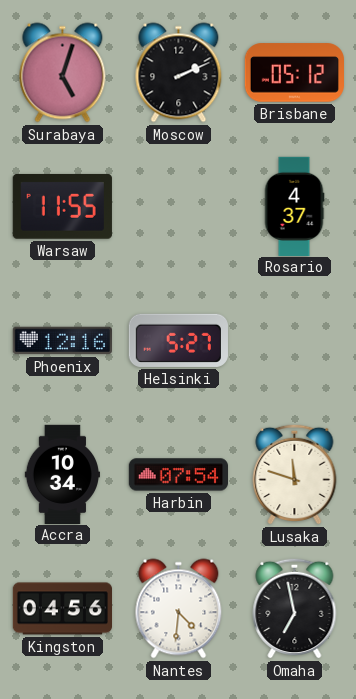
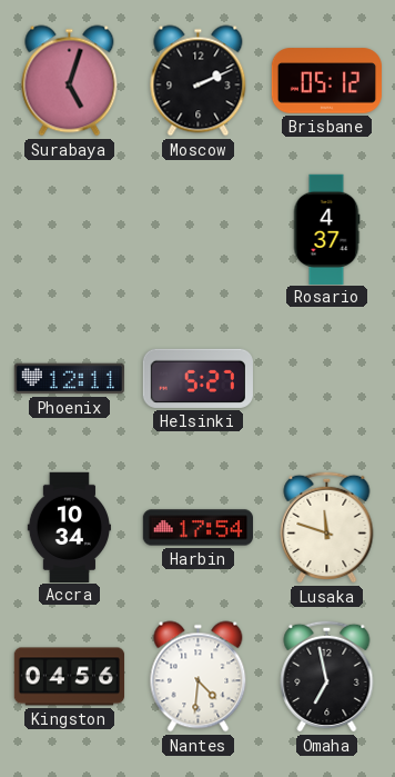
Warsaw: 11:55 -> none
Phoenix: 12:16 -> 12:11
Harbin: 07:54 -> 17:54
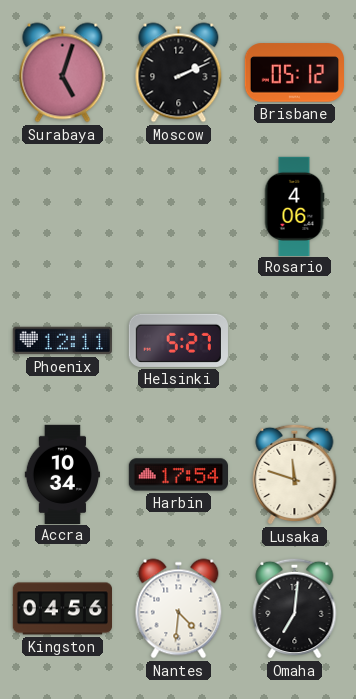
Rosario: 4:37 -> 4:06
Omaha: 6:58 -> 7:01
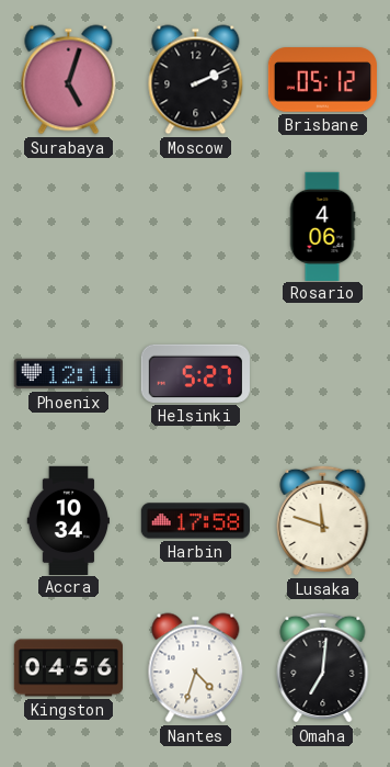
Harbin: 17:54 -> 17:58
Nantes: 4:31 -> 4:33
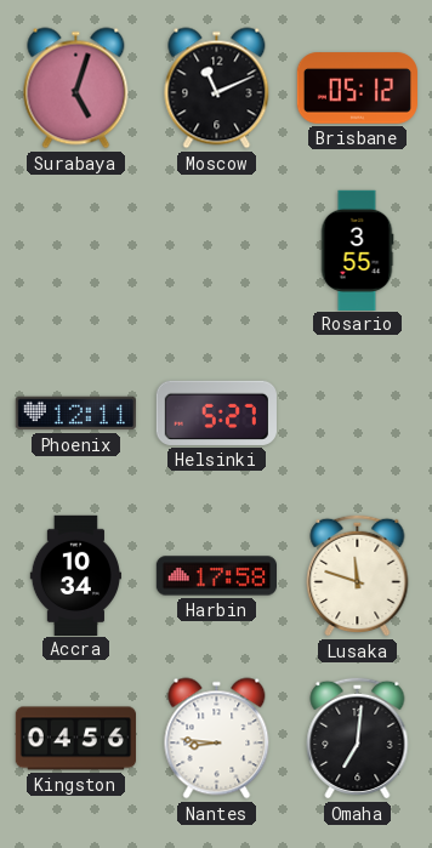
Moscow: 2:11 -> 11:11
Rosario: 4:06 -> 3:55
Nantes: 4:33 -> 8:46
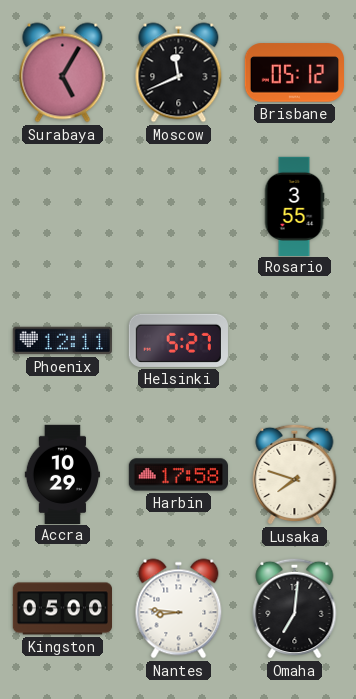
Surabaya: 5:03 -> 5:05
Moscow: 11:11 -> 11:41
Accra: 10:34 -> 10:29
Lusaka: 11:48 -> 7:48
Kingston: 04:56 -> 05:00
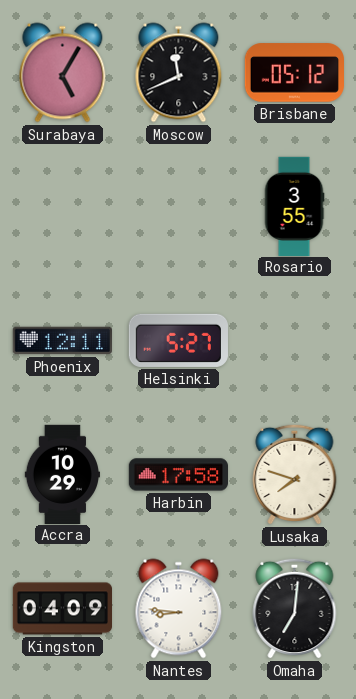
Kingston: 05:00 -> 04:09
